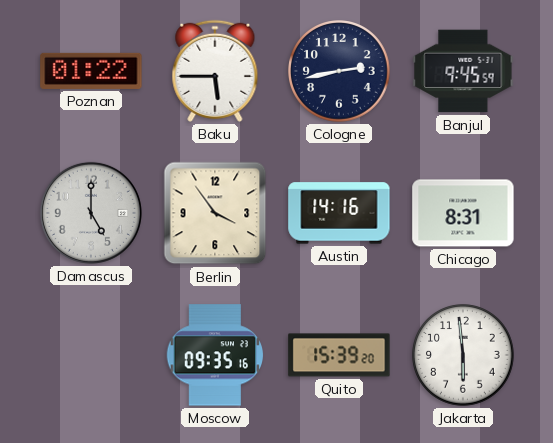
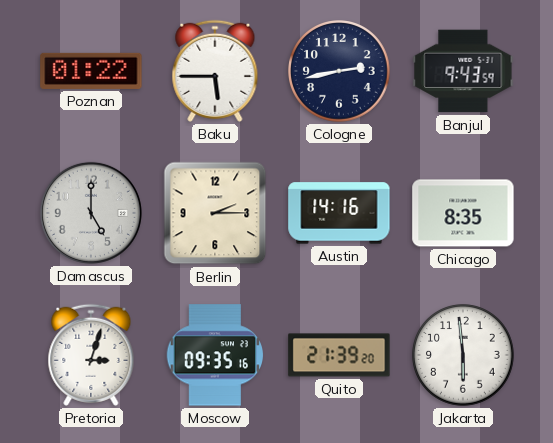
Banjul: 9:45 -> 9:43
Berlin: 3:54 -> 2:15
Chicago: 8:31 -> 8:35
Pretoria: none -> 3:03
Quito: 15:39 -> 21:39
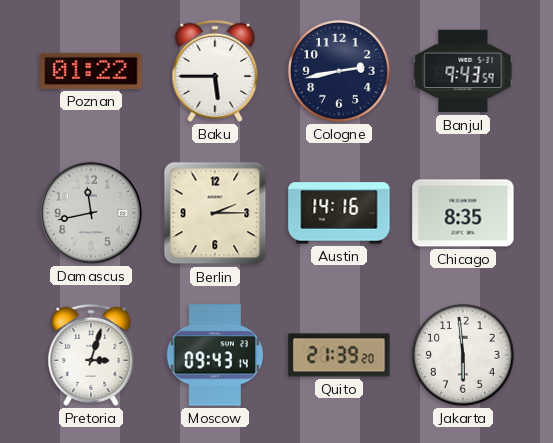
Damascus: 5:00 -> 11:43
Moscow: 09:35 -> 09:43
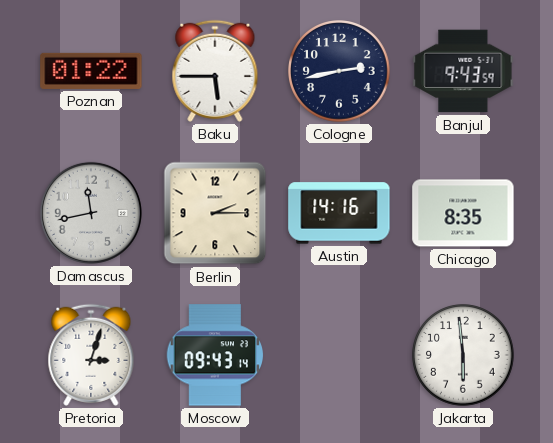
Quito: 21:39 -> none
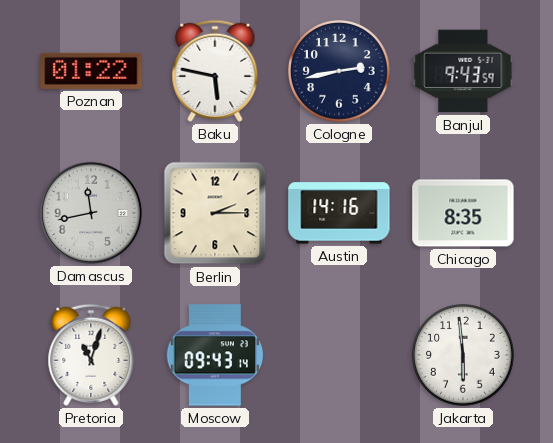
Baku: 5:45 -> 5:47
Pretoria: 3:03 -> 11:03
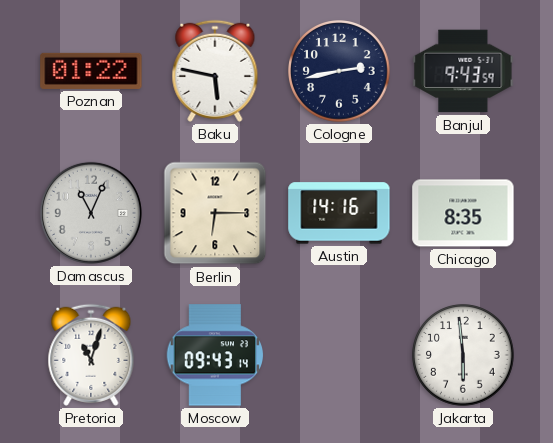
Damascus: 11:43 -> 11:04
Berlin: 2:15 -> 6:15
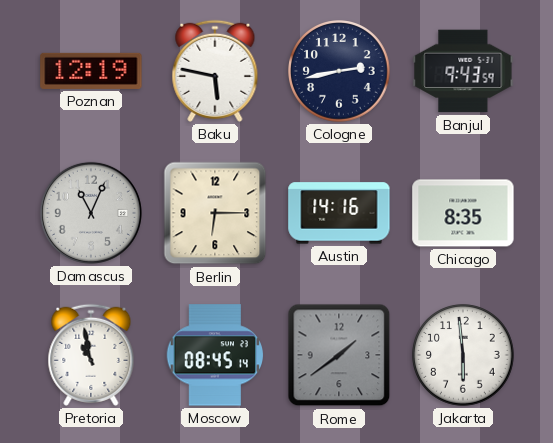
Poznan: 01:22 -> 12:19
Pretoria: 11:03 -> 10:58
Moscow: 09:43 -> 08:45
Rome: none -> 1:39
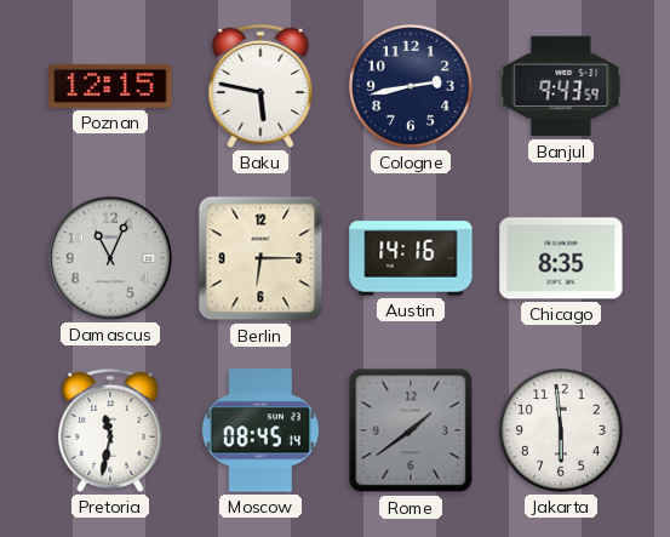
Poznan: 12:19 -> 12:15
Pretoria: 10:58 -> 11:32
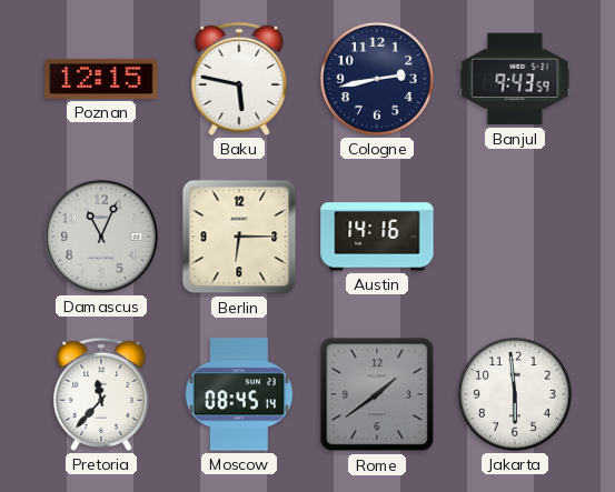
Chicago: 8:35 -> none
Pretoria: 11:32 -> 11:37
